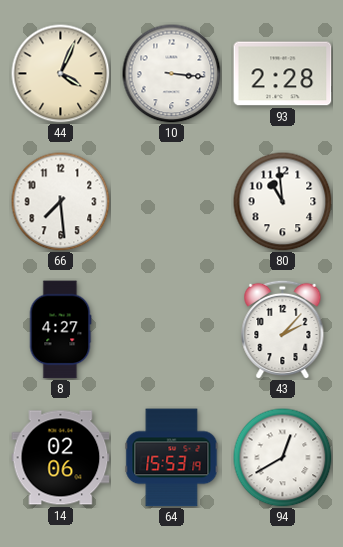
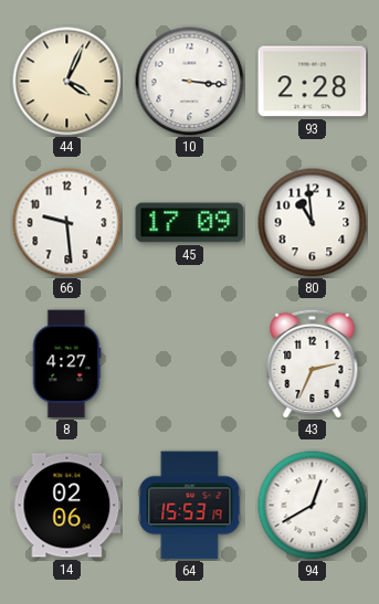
66: 7:29 -> 9:29
45: none -> 17:09
43: 2:07 -> 2:34
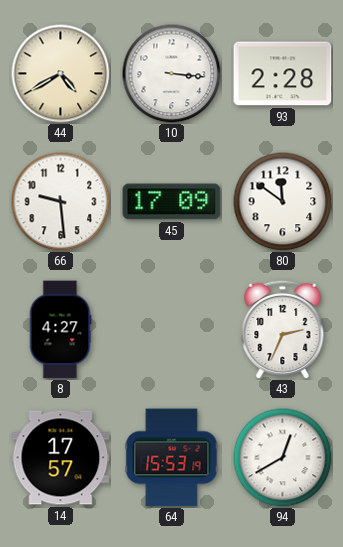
44: 4:04 -> 4:40
80: 10:59 -> 11:51
14: 02:06 -> 17:57
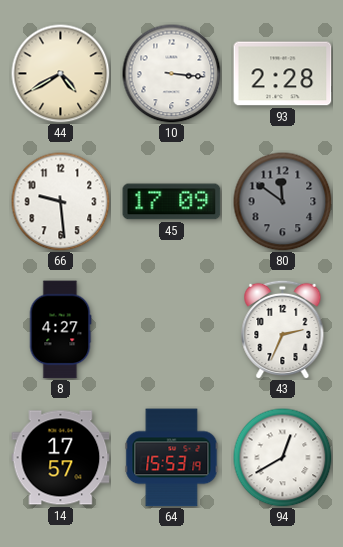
80 dial: white -> grey
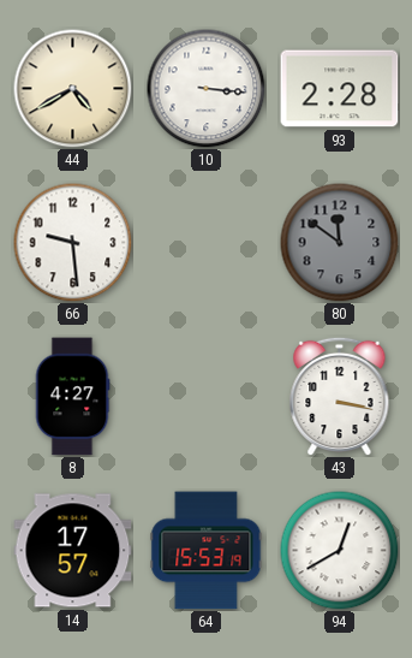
45: 17:09 -> none
43: 2:34 -> 3:17
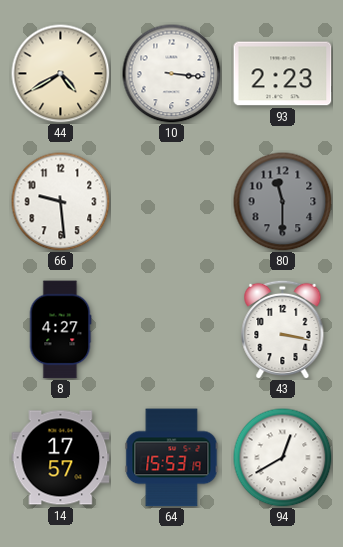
93: 2:28 -> 2:23
80: 11:51 -> 11:30
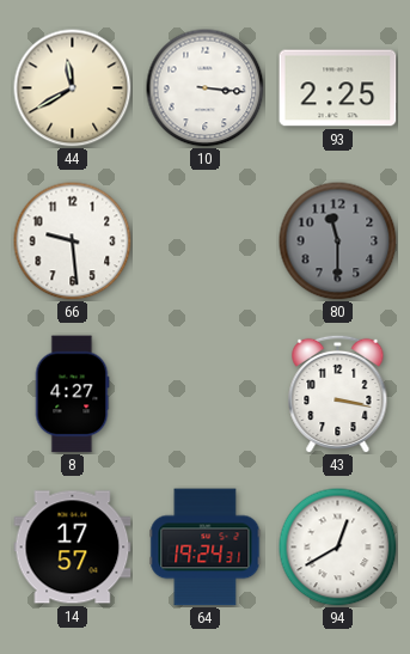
44: 4:40 -> 11:40
93: 2:23 -> 2:25
64: 15:53 -> 19:24
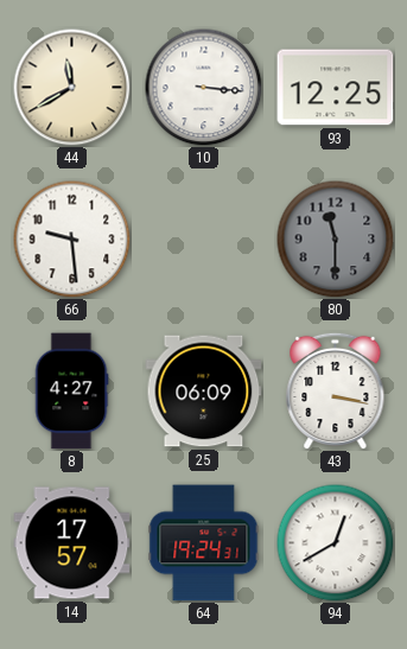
93: 2:25 -> 12:25
25: none -> 06:09
